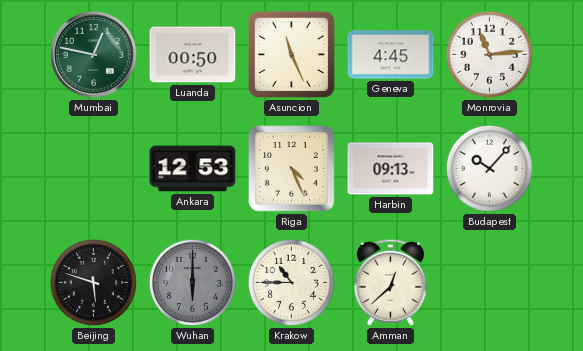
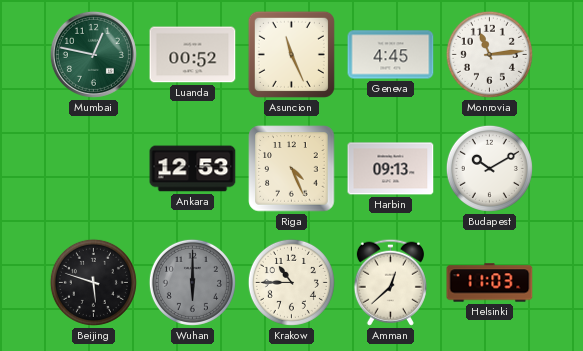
Luanda: 00:50 -> 00:52
Budapest: 10:07 -> 10:10
Helsinki: none -> 11:03
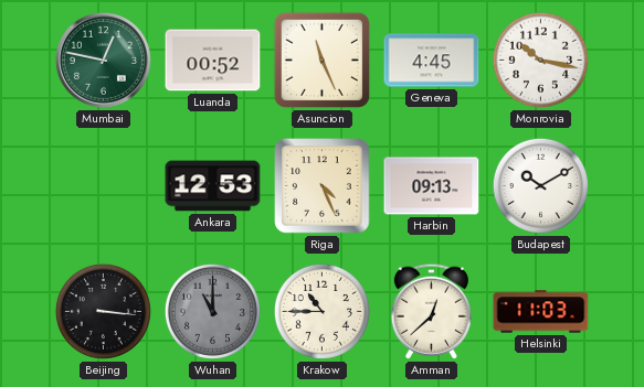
Monrovia: 11:14 -> 10:17
Beijing: 5:48 -> 3:16
Wuhan: 6:00 -> 11:00
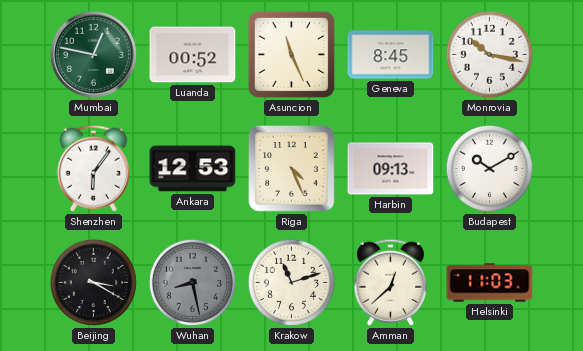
Geneva: 4:45 -> 8:45
Shenzhen: none -> 6:06
Beijing: 3:16 -> 3:20
Wuhan: 11:00 -> 8:28
Krakow: 10:45 -> 11:12
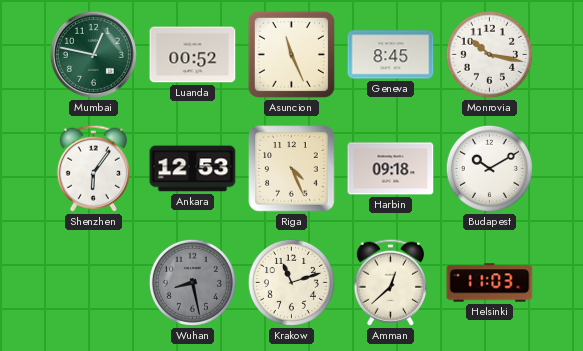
Harbin: 09:13 -> 09:18
Beijing: 3:20 -> none
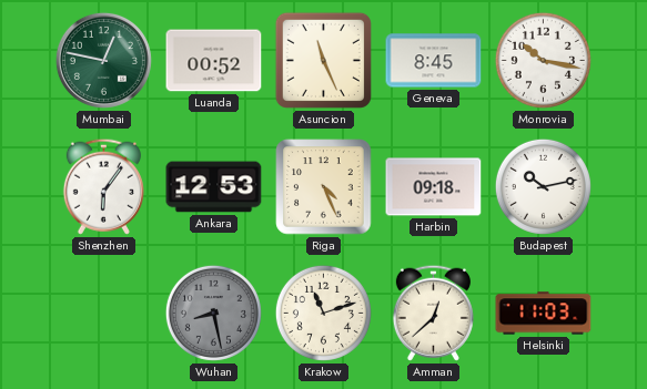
Budapest: 10:10 -> 10:13
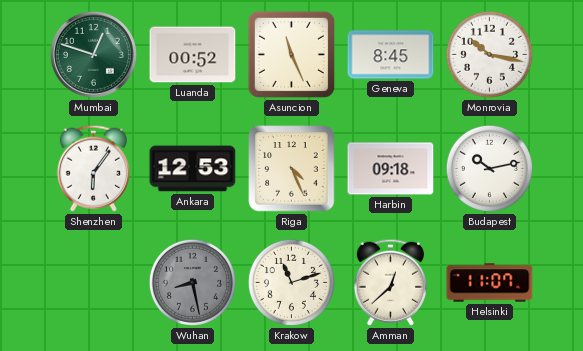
Mumbai: 12:47 -> 12:48
Helsinki: 11:03 -> 11:07
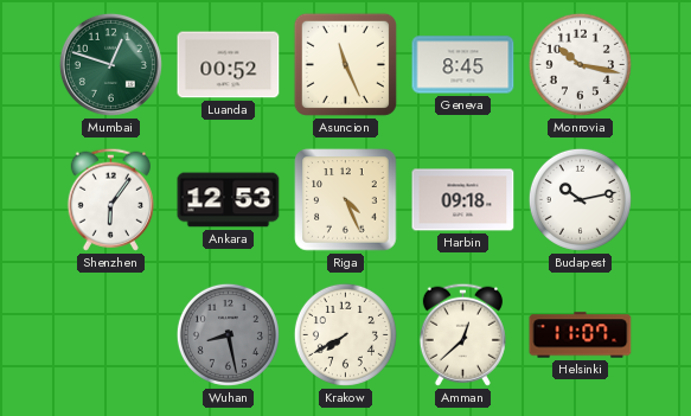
Krakow: 11:12 -> 7:40
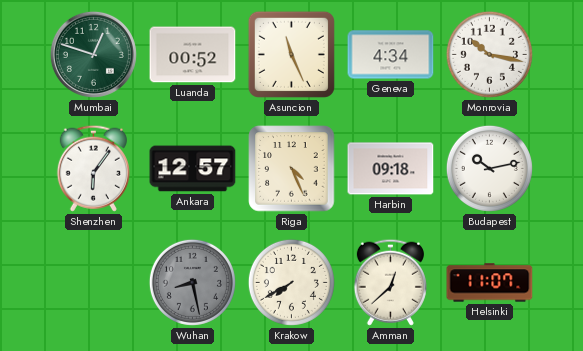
Geneva: 8:45 -> 4:34
Ankara: 12:53 -> 12:57
